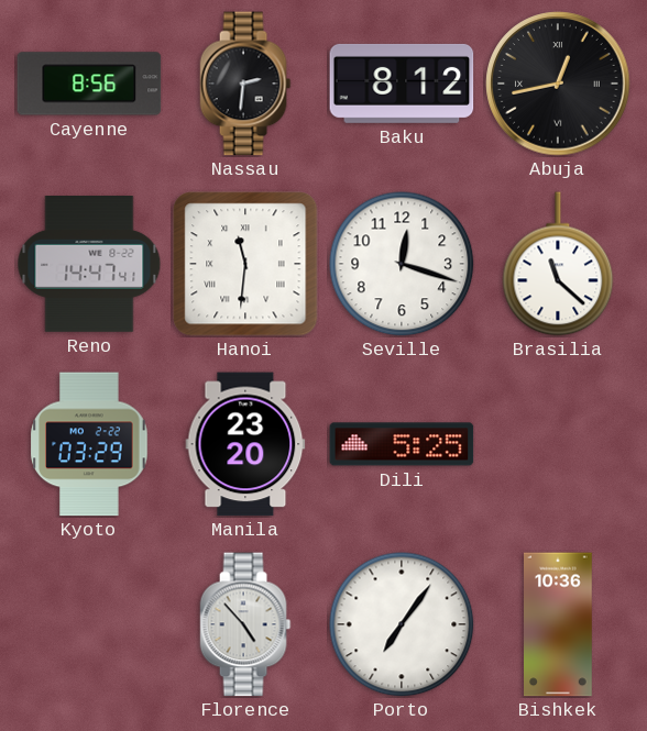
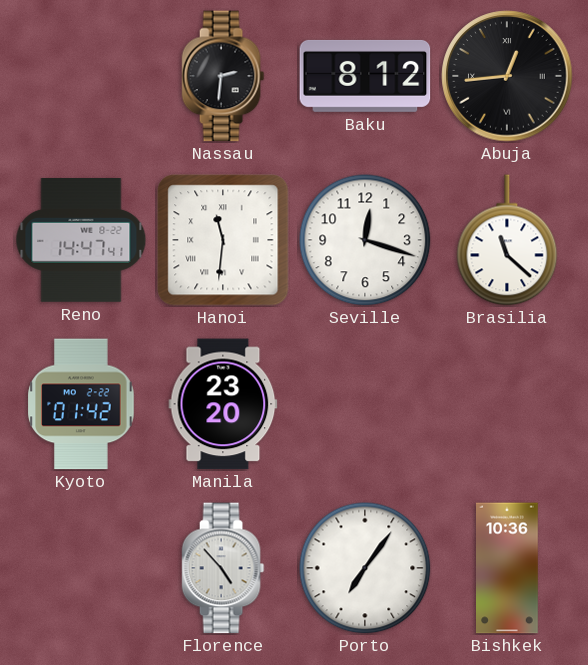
Cayenne: 8:56 -> none
Abuja: 12:43 -> 12:44
Kyoto: 03:29 -> 01:42
Dili: 5:25 -> none
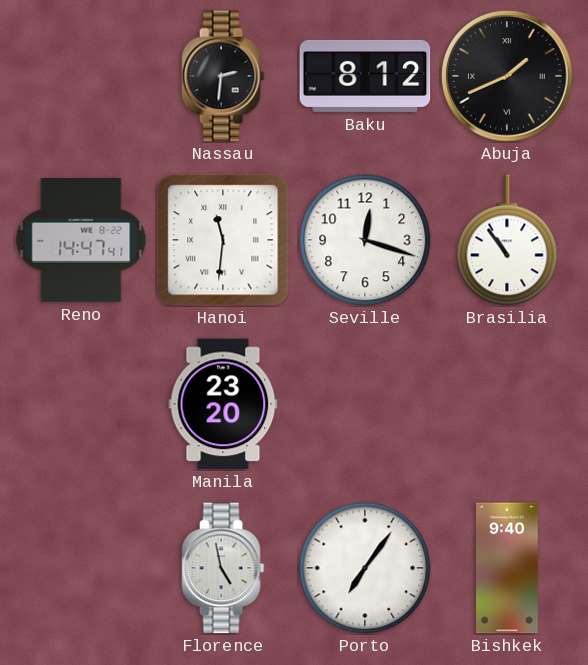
Abuja: 12:44 -> 1:41
Brasilia: 11:22 -> 10:54
Kyoto: 01:42 -> none
Florence: 4:53 -> 4:58
Bishkek: 10:36 -> 9:40
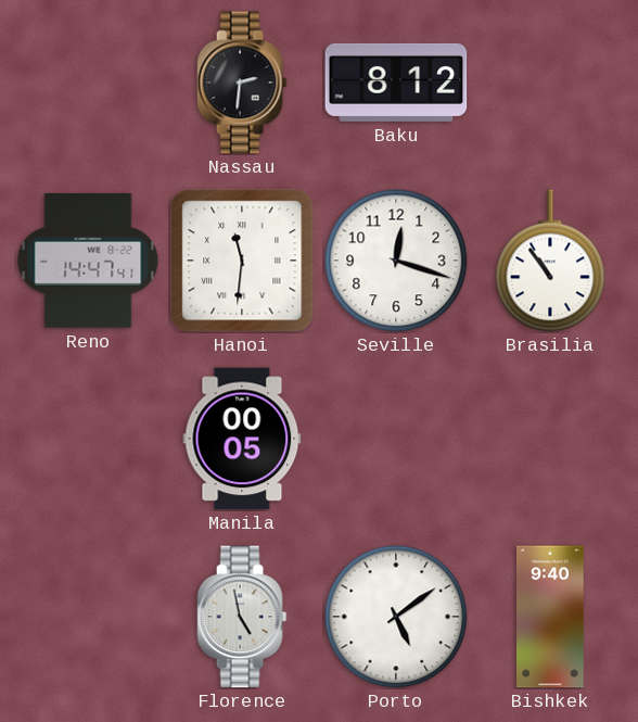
Abuja: 1:41 -> none
Manila: 23:20 -> 00:05
Porto: 7:06 -> 5:09
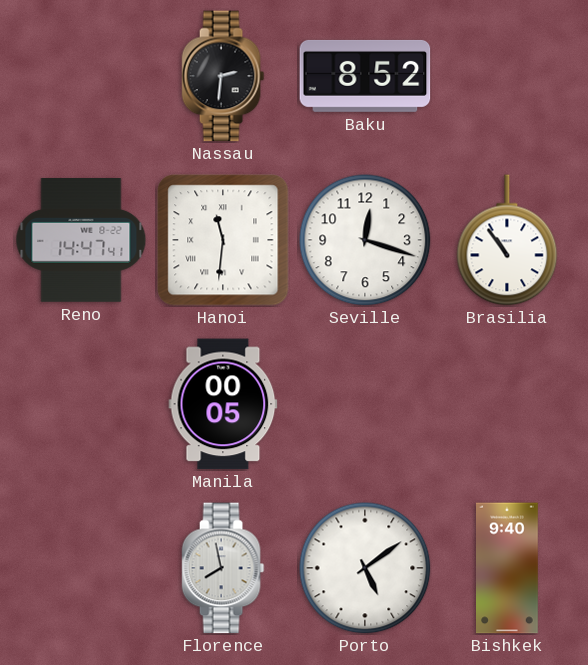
Baku: 8:12 -> 8:52
Florence: 4:58 -> 7:58
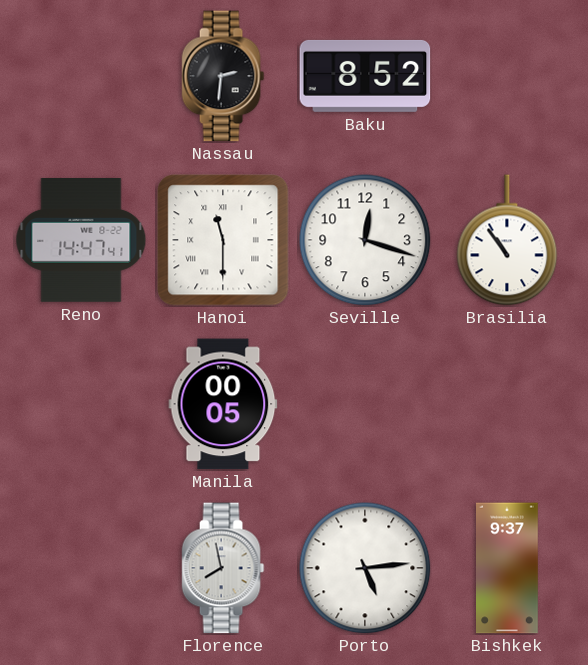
Hanoi: 11:31 -> 11:30
Porto: 5:09 -> 5:14
Bishkek: 9:40 -> 9:37
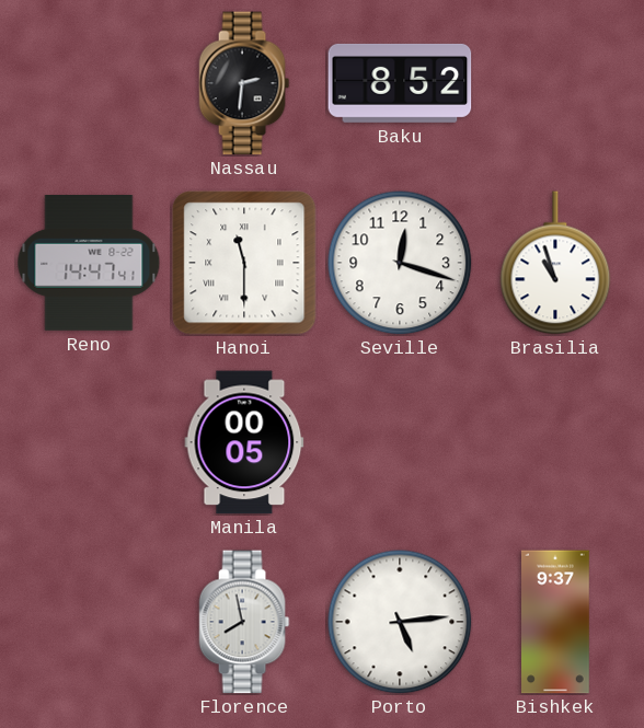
Brasilia: 10:54 -> 10:57
